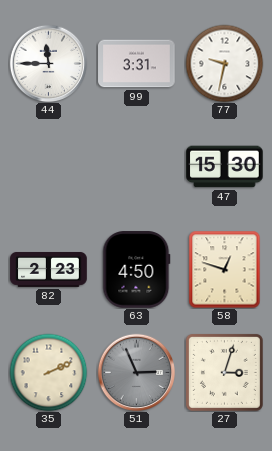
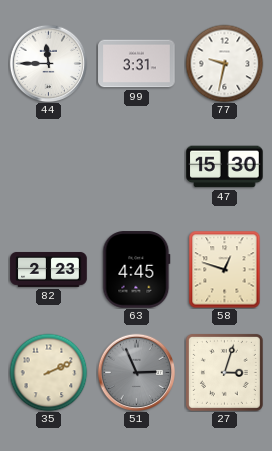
63: 4:50 -> 4:45
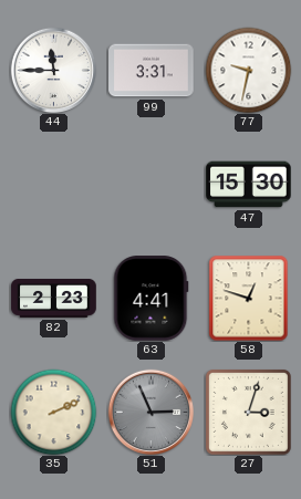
63: 4:45 -> 4:41
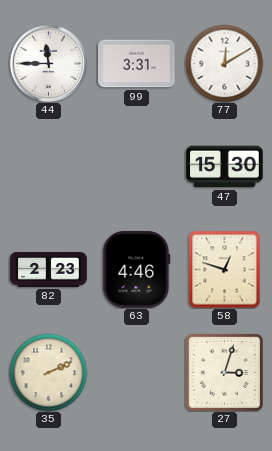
77: 9:32 -> 12:10
63: 4:41 -> 4:46
51: 2:56 -> none
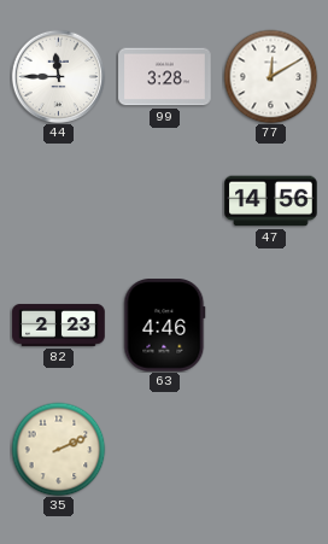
99: 3:31 -> 3:28
47: 15:30 -> 14:56
58: 12:48 -> none
27: 3:03 -> none
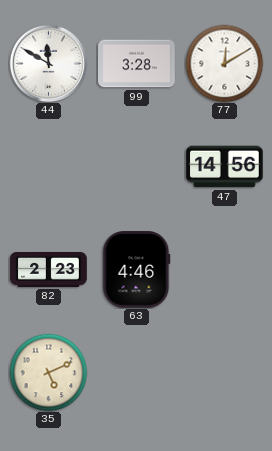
44: 11:45 -> 11:50
35: 2:11 -> 5:11
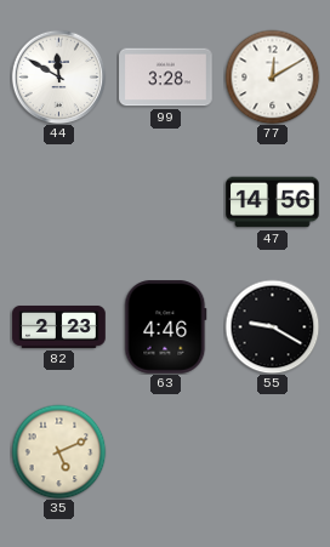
55: none -> 9:20
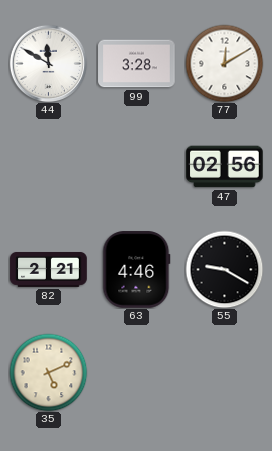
47: 14:56 -> 02:56
82: 2:23 -> 2:21
